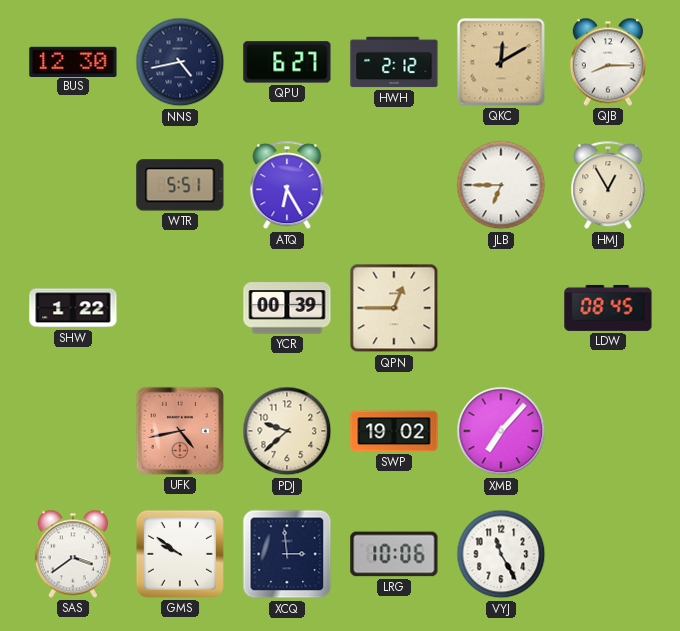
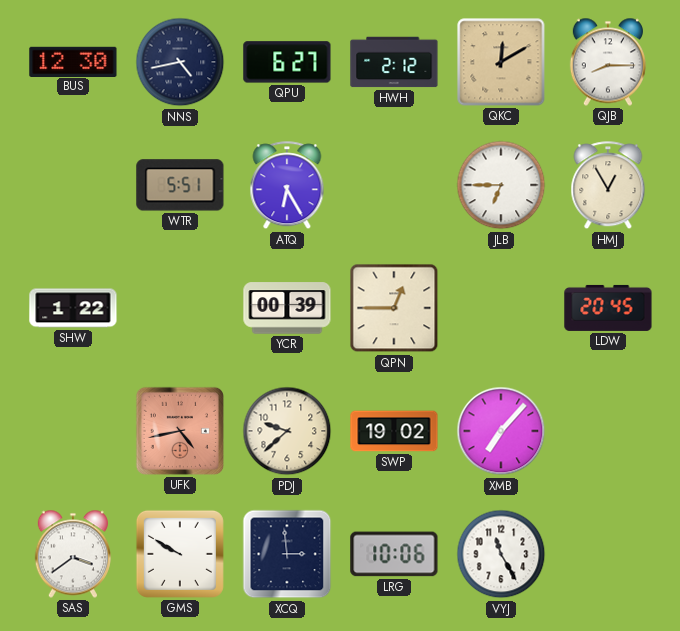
LDW: 08:45 -> 20:45
GMS: 9:51 -> 9:50
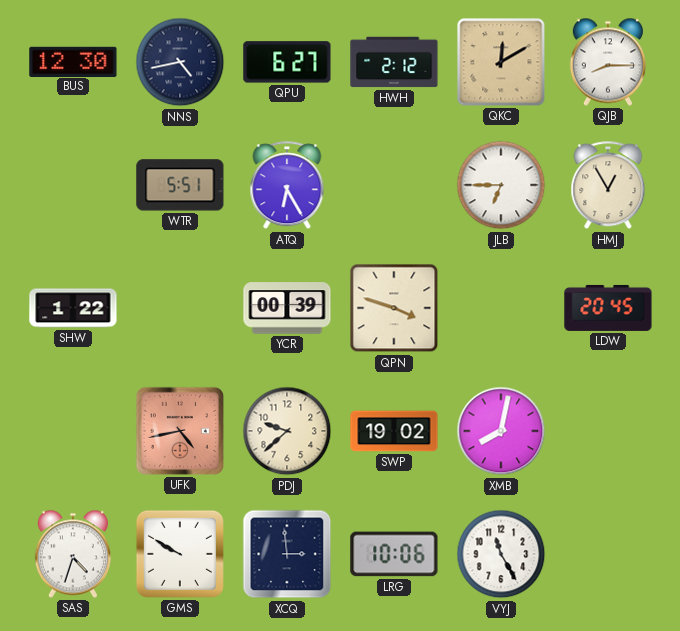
QPN: 12:45 -> 3:48
XMB: 7:07 -> 8:02
SAS: 3:39 -> 4:33
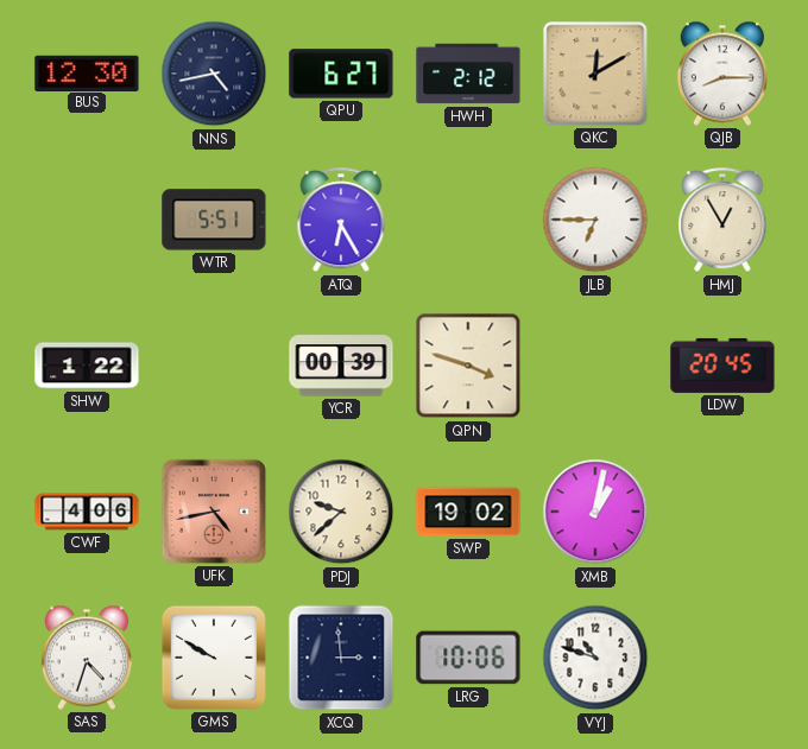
CWF: none -> 4:06
XMB: 8:02 -> 1:02
VYJ: 11:25 -> 10:48
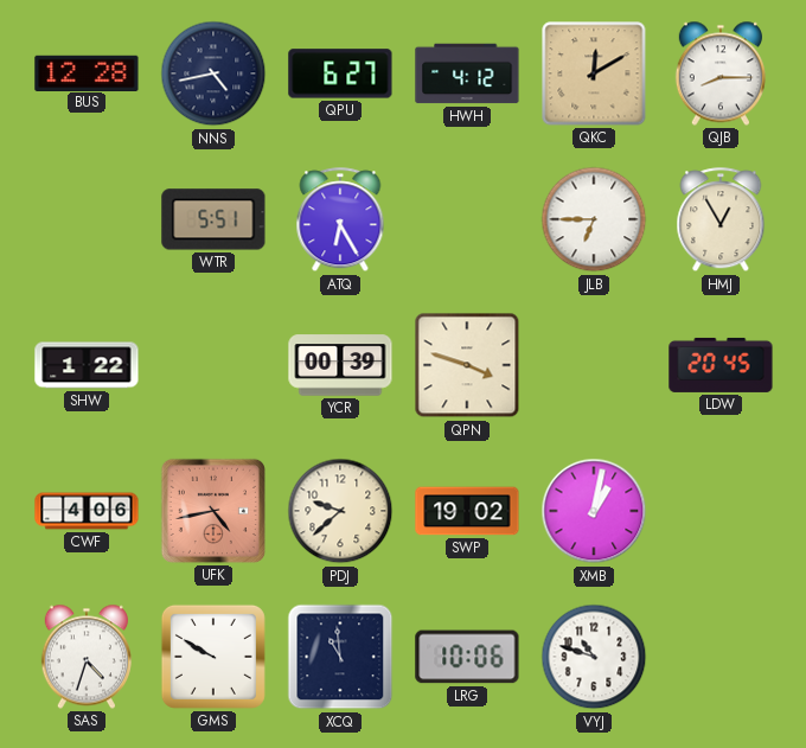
BUS: 12:30 -> 12:28
HWH: 2:12 -> 4:12
XCQ: 2:59 -> 10:59
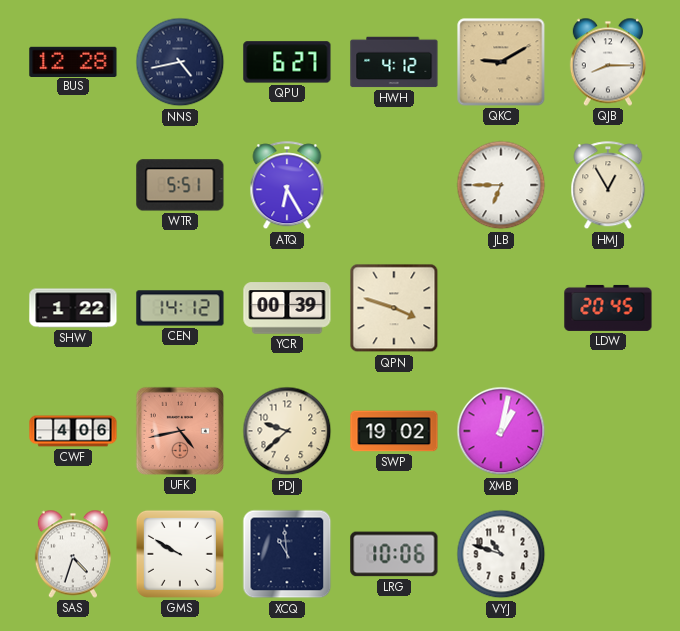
QKC: 12:10 -> 9:10
CEN: none -> 14:12
